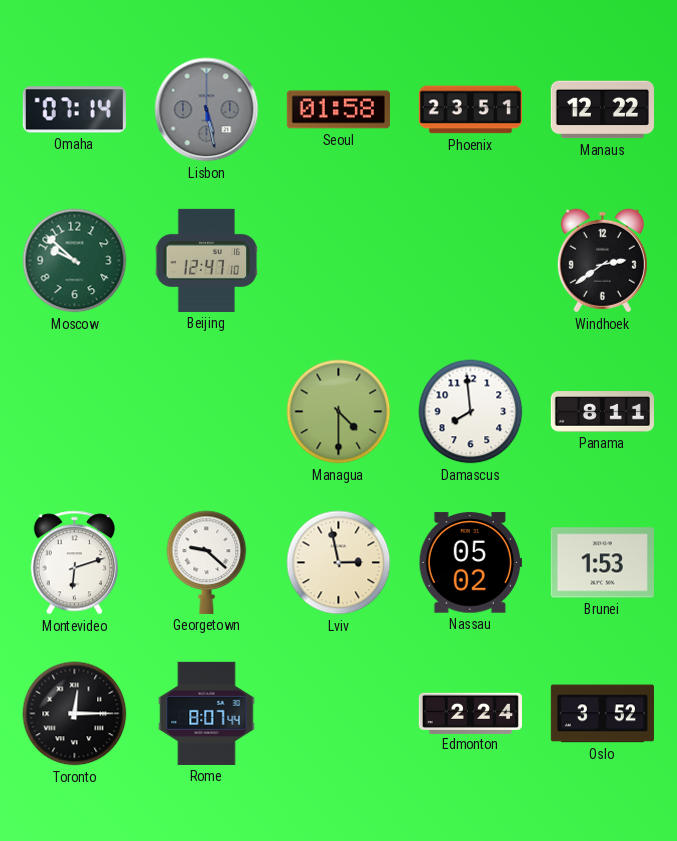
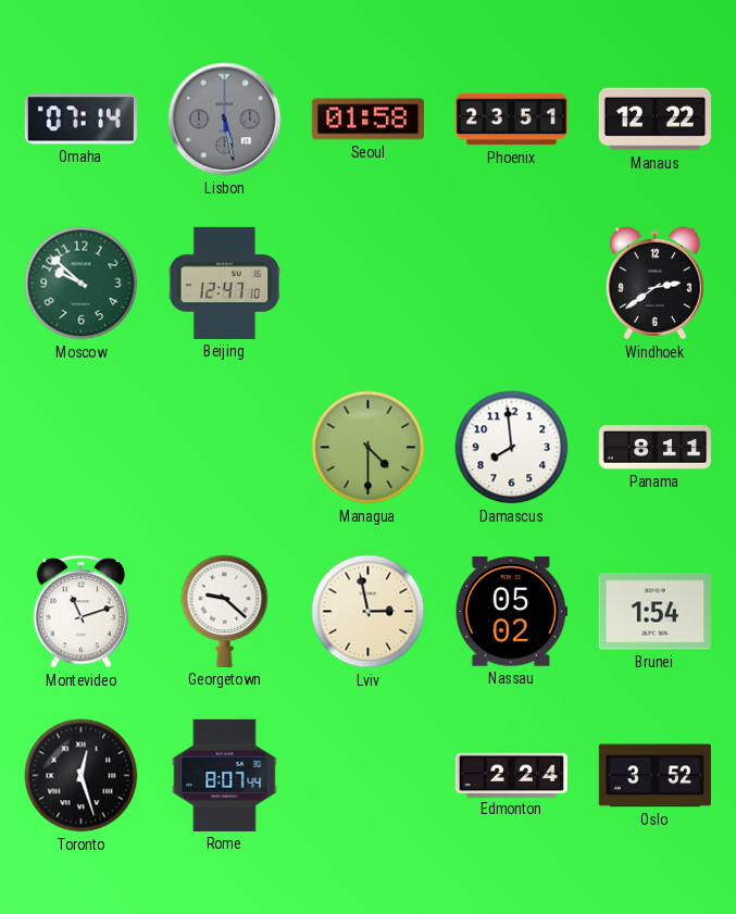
Montevideo: 6:12 -> 11:12
Brunei: 1:53 -> 1:54
Toronto: 12:15 -> 12:27
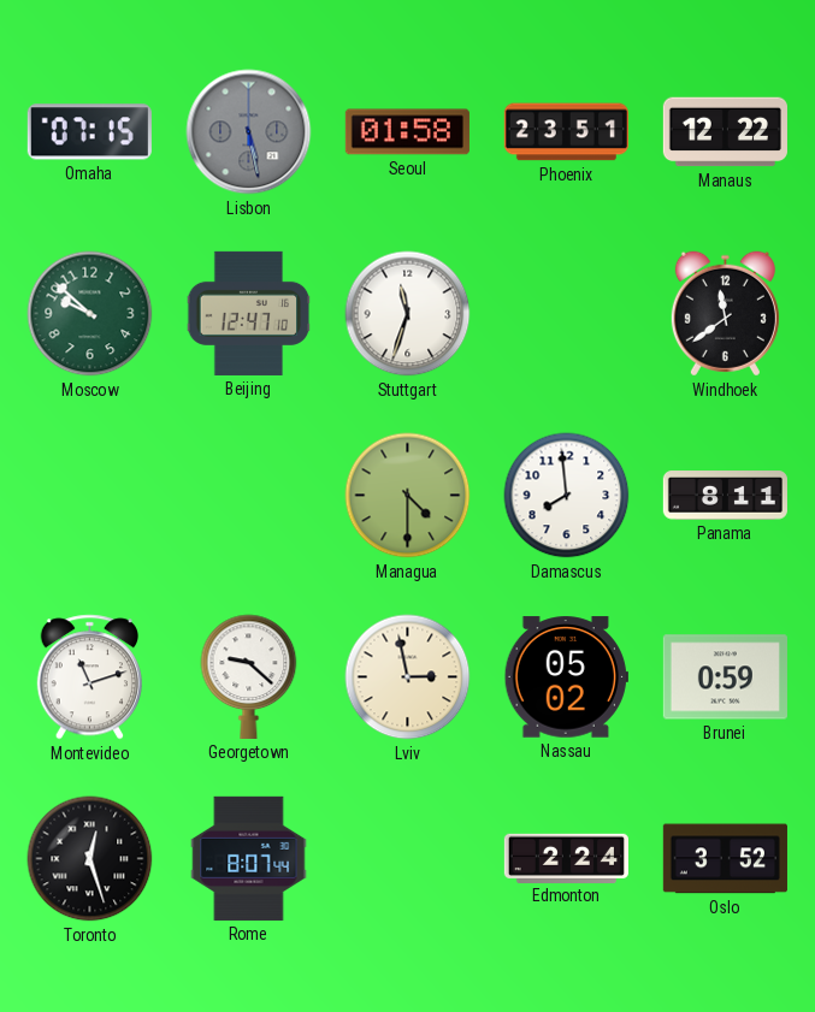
Omaha: 07:14 -> 07:15
Stuttgart: none -> 11:33
Windhoek: 2:39 -> 11:39
Brunei: 1:54 -> 0:59
